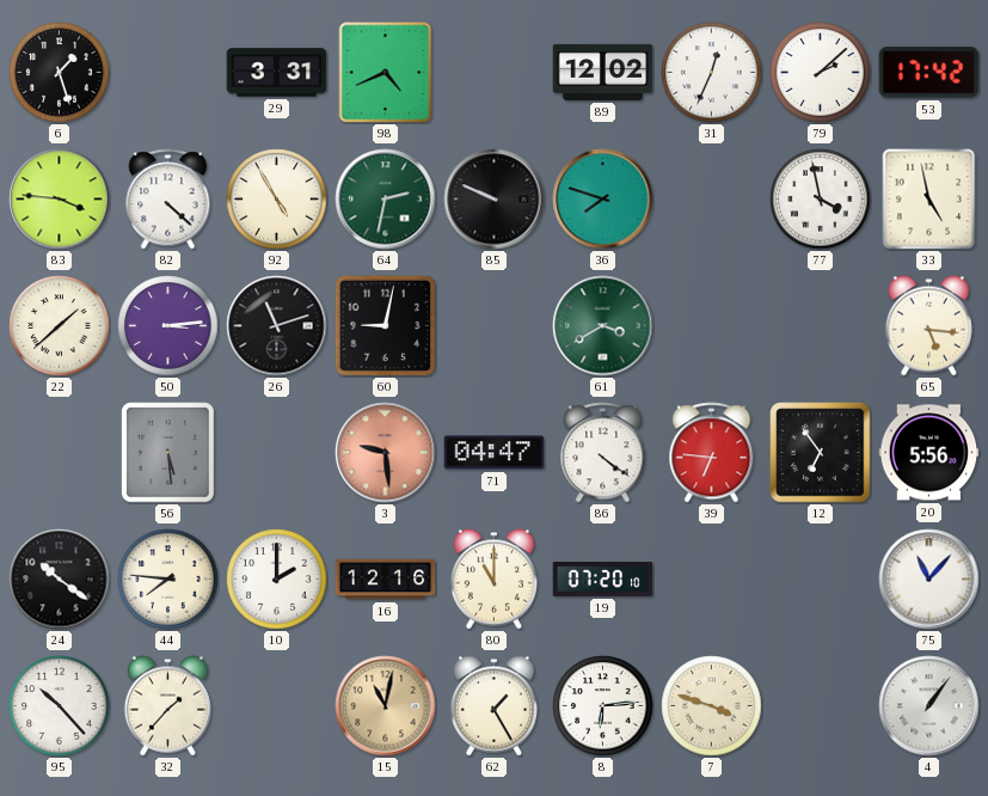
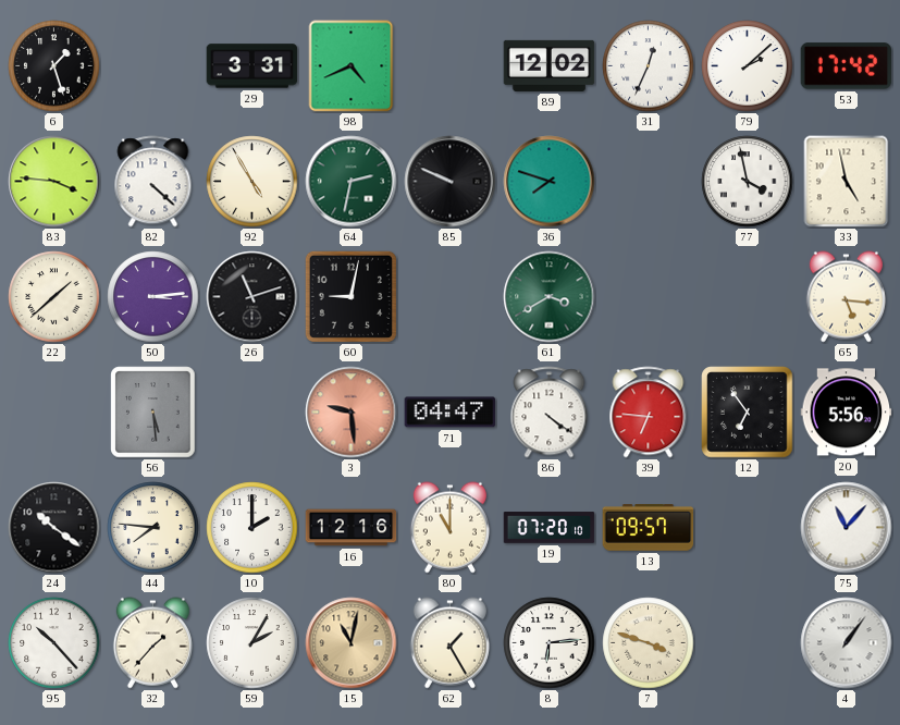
13: none -> 09:57
59: none -> 2:05
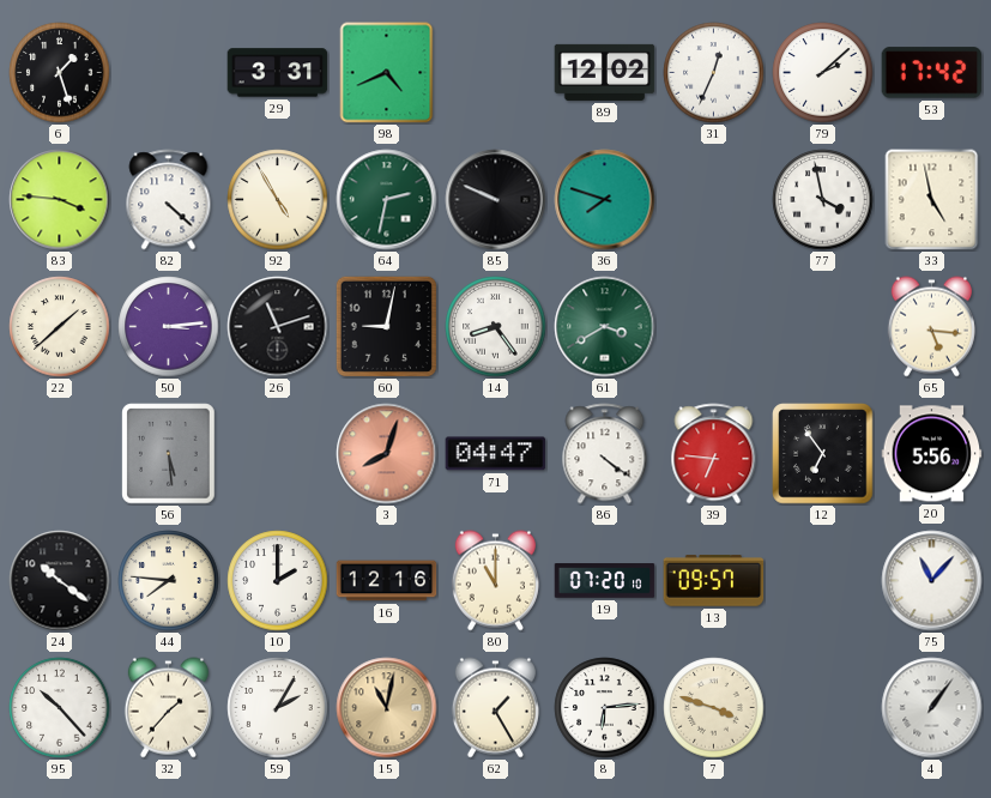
14: none -> 8:24
3: 9:29 -> 8:03
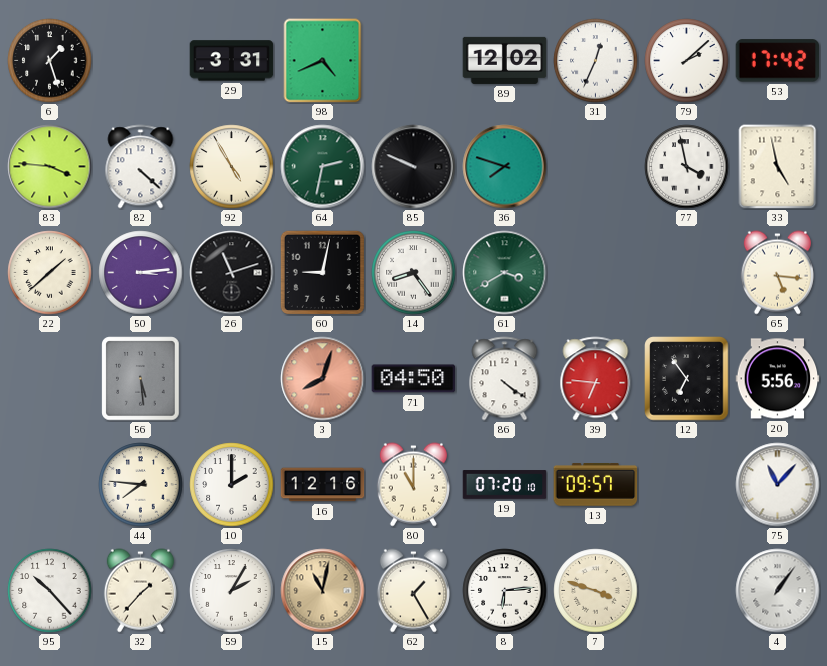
71: 04:47 -> 04:50
24: 10:21 -> none
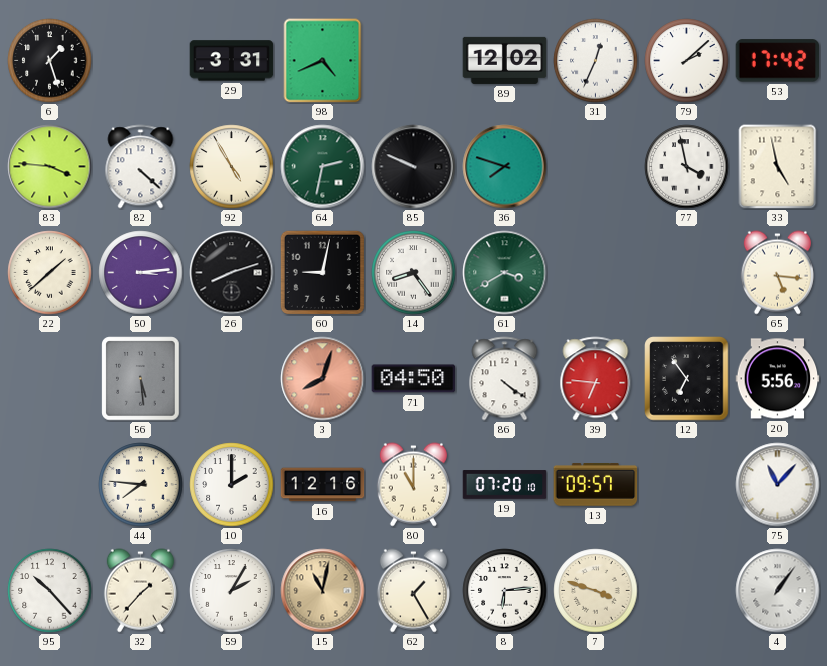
26: 11:12 -> 8:12
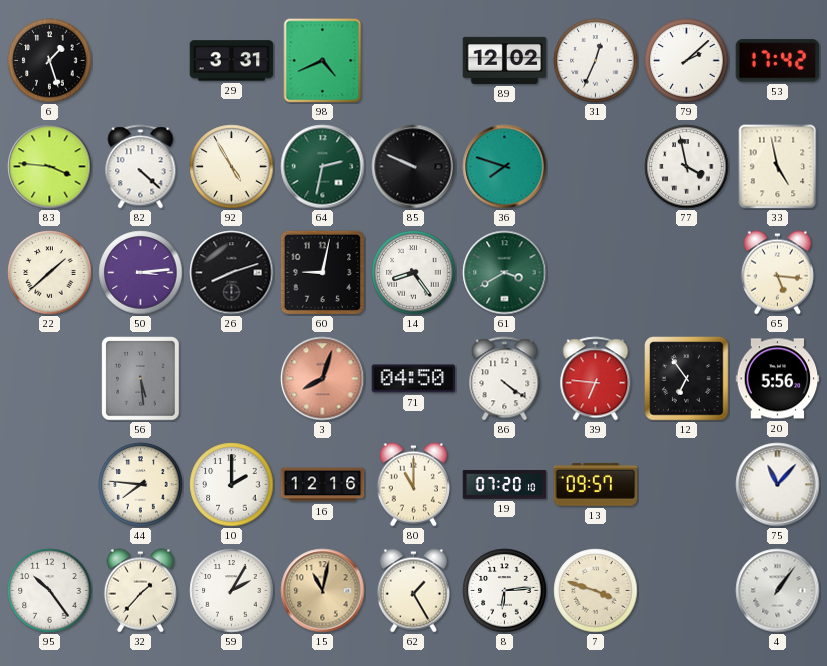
95: 10:23 -> 10:24
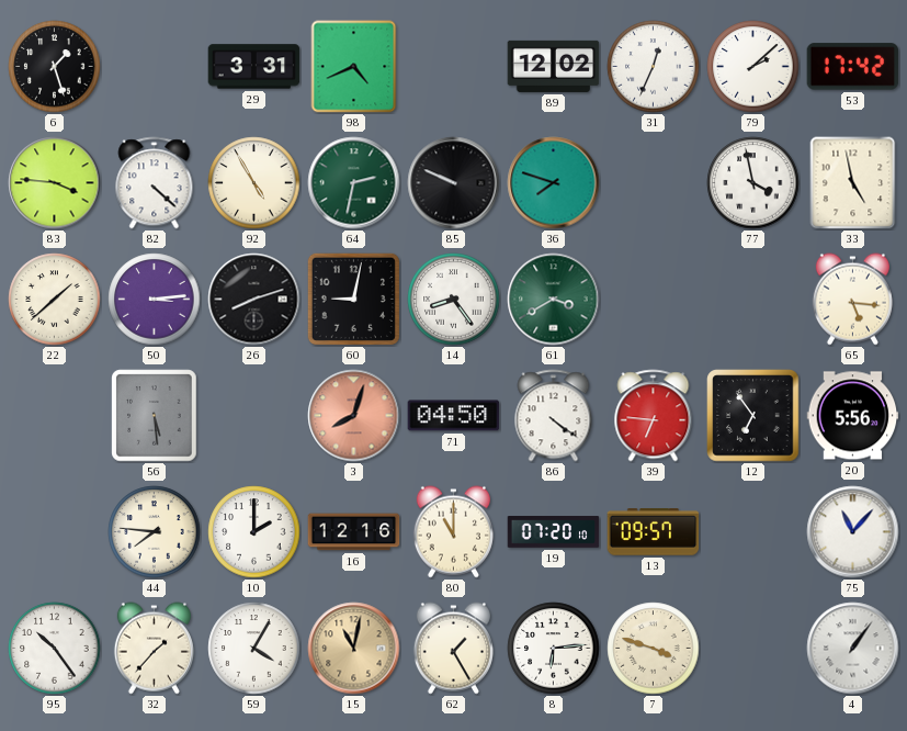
59: 2:05 -> 4:05
